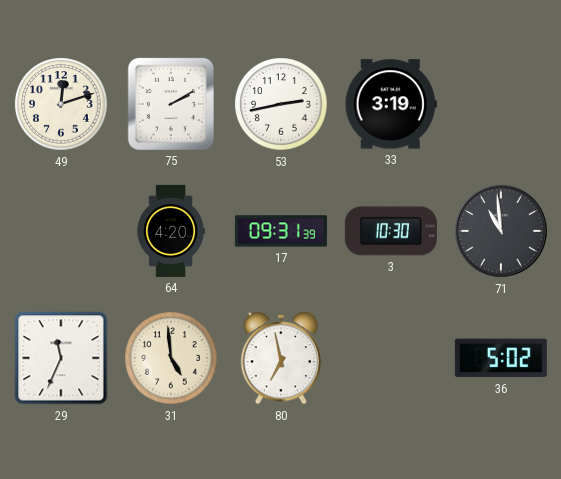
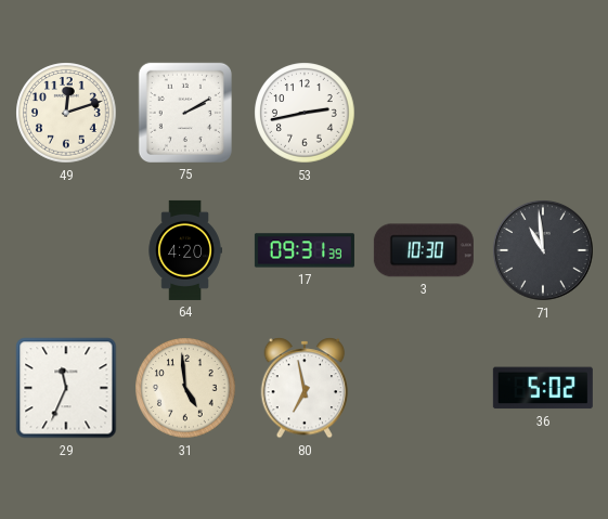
33: 3:19 -> none
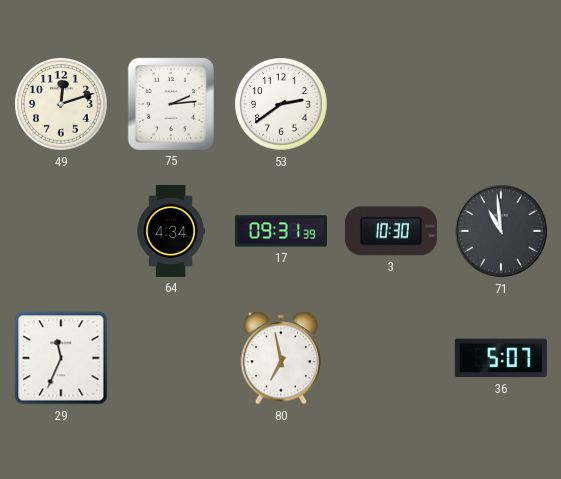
75: 2:10 -> 2:14
53: 2:43 -> 2:39
64: 4:20 -> 4:34
31: 4:59 -> none
36: 5:02 -> 5:07
